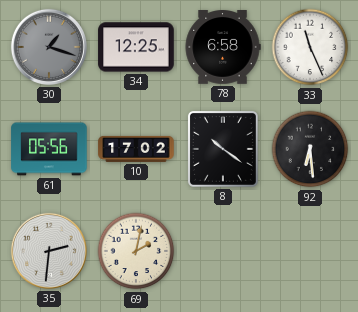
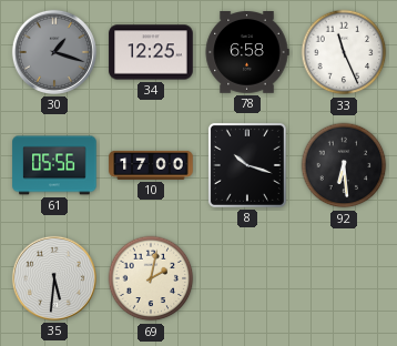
10: 17:02 -> 17:00
8: 10:21 -> 10:18
35: 2:31 -> 5:31
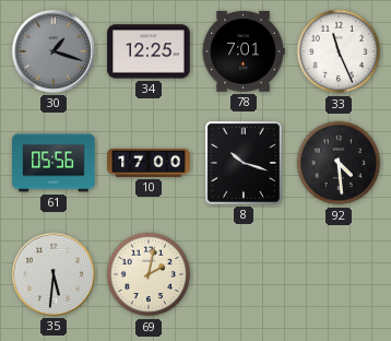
78: 6:58 -> 7:01
92: 6:29 -> 4:29
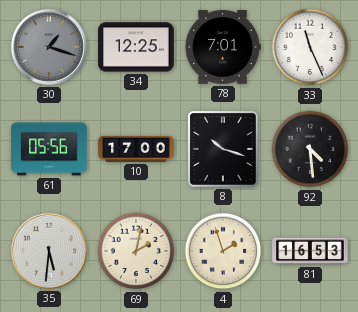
4: none -> 1:57
81: none -> 16:53
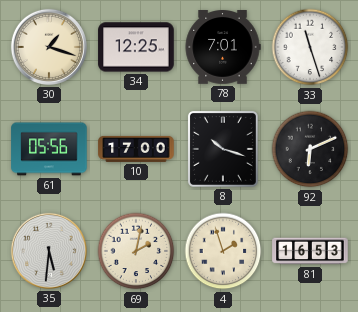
30 dial: grey -> cream
33: 11:26 -> 11:27
92: 4:29 -> 6:11
